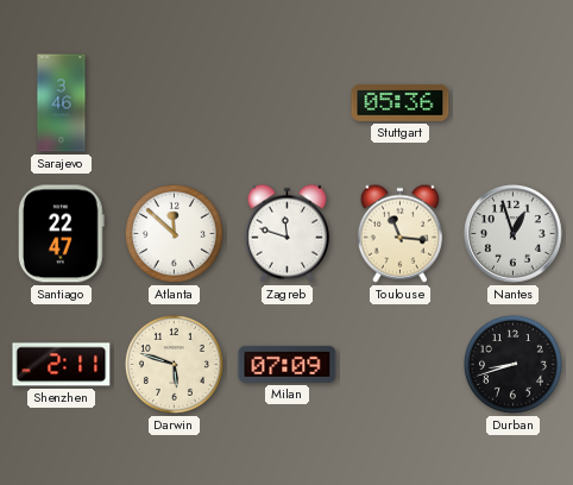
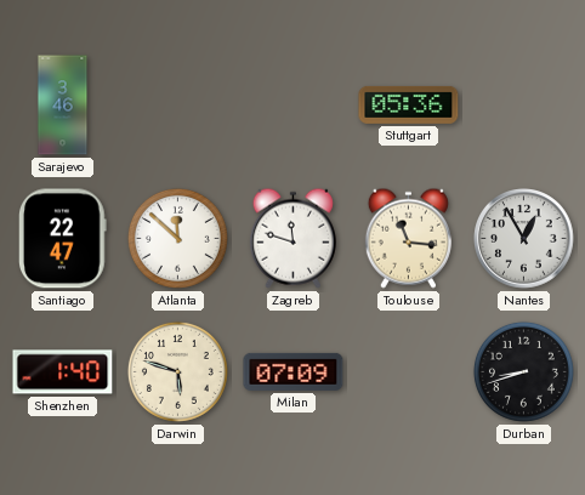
Nantes: 12:57 -> 12:55
Shenzhen: 2:11 -> 1:40
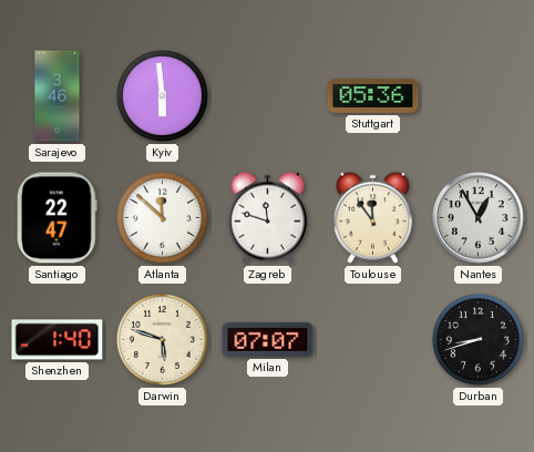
Kyiv: none -> 5:59
Toulouse: 11:16 -> 11:54
Milan: 07:09 -> 07:07
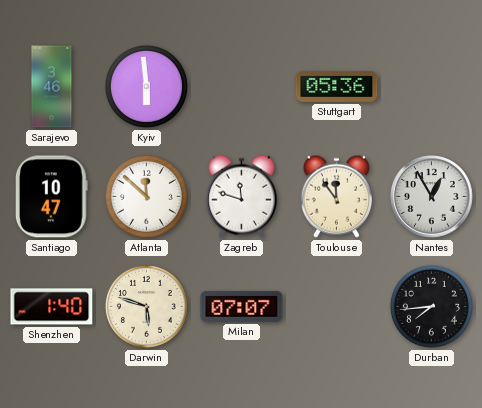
Santiago: 22:47 -> 10:47
Durban: 8:42 -> 7:44
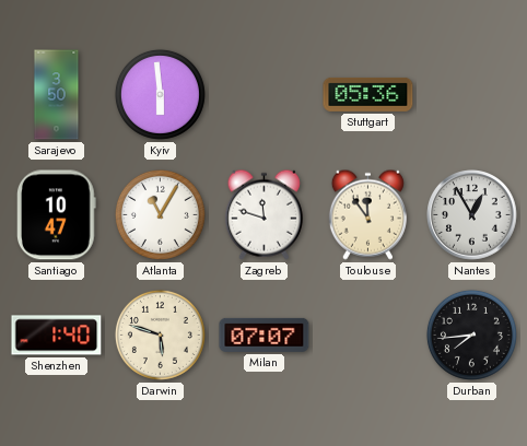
Sarajevo: 3:46 -> 3:50
Atlanta: 11:52 -> 11:05
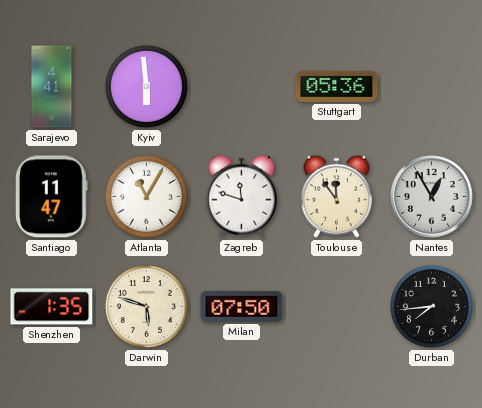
Sarajevo: 3:50 -> 4:41
Santiago: 10:47 -> 11:47
Shenzhen: 1:40 -> 1:35
Milan: 07:07 -> 07:50
